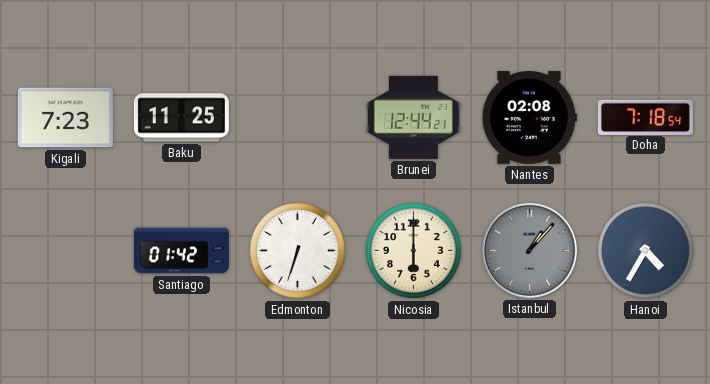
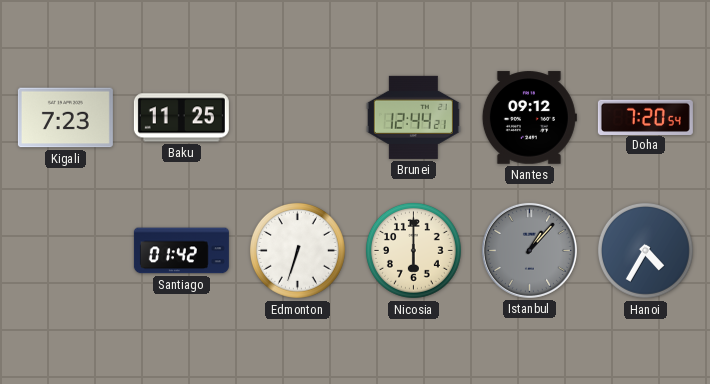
Nantes: 02:08 -> 09:12
Doha: 7:18 -> 7:20
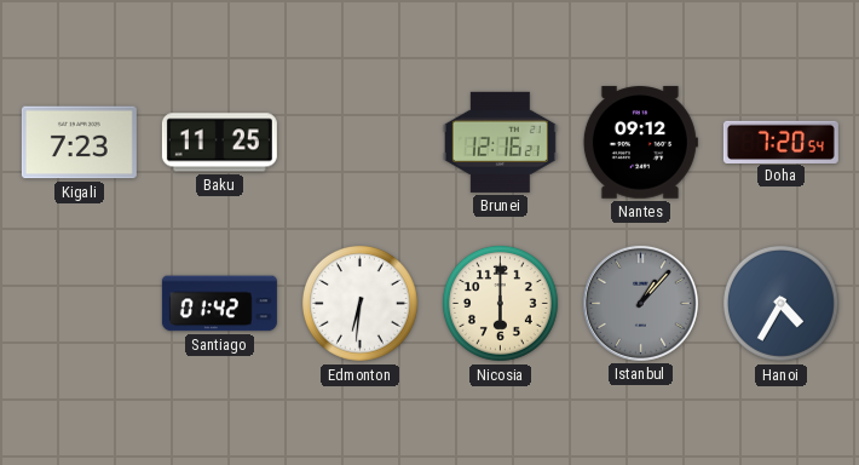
Brunei: 12:44 -> 12:16
Edmonton: 6:33 -> 6:31
